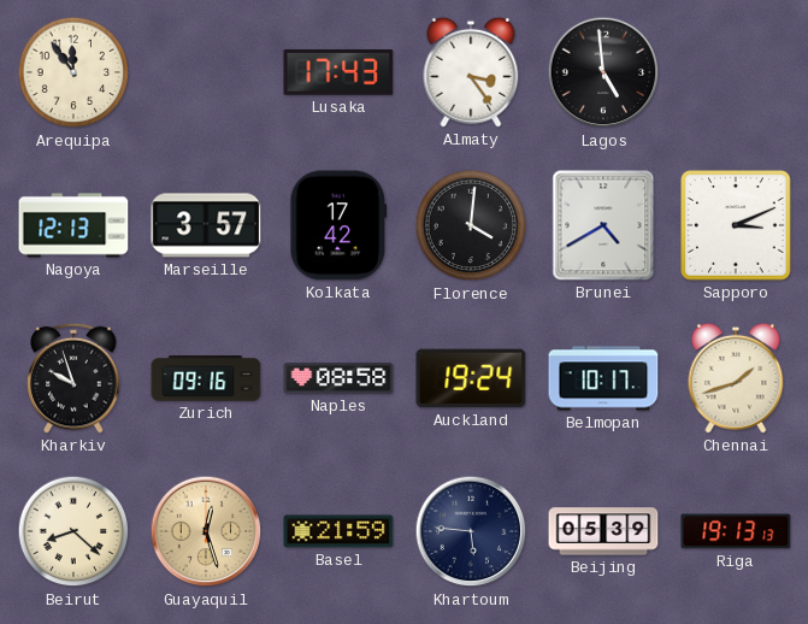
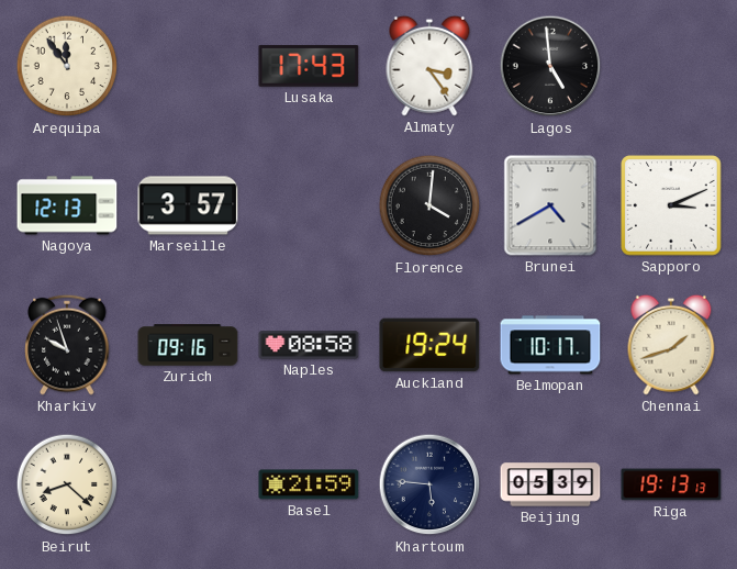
Kolkata: 17:42 -> none
Guayaquil: 12:27 -> none
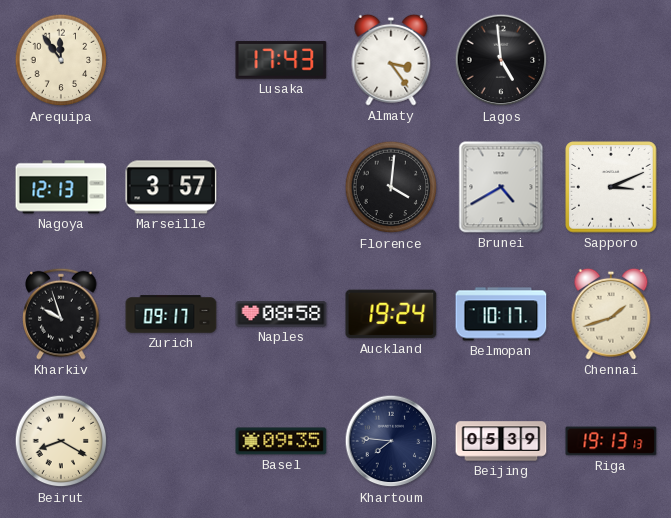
Zurich: 09:16 -> 09:17
Beirut: 8:22 -> 8:20
Basel: 21:59 -> 09:35
Khartoum: 5:46 -> 7:46
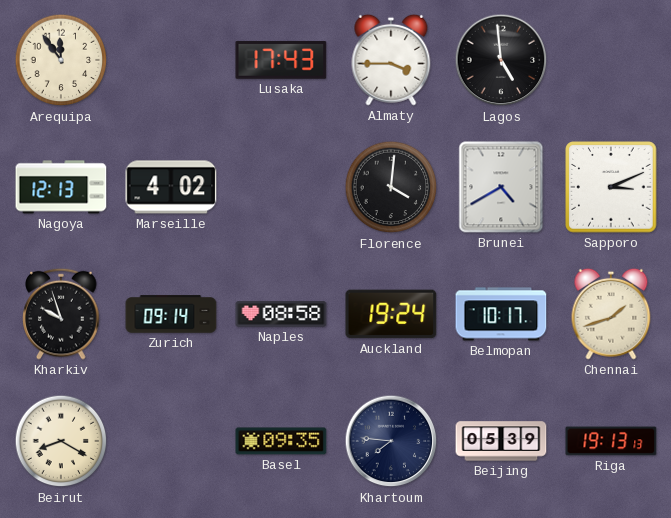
Almaty: 3:24 -> 3:45
Marseille: 3:57 -> 4:02
Zurich: 09:17 -> 09:14
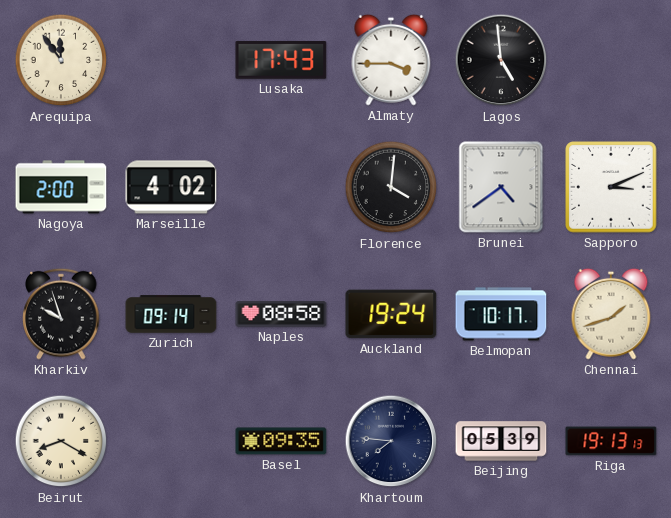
Nagoya: 12:13 -> 2:00
Brunei: 4:40 -> 4:39
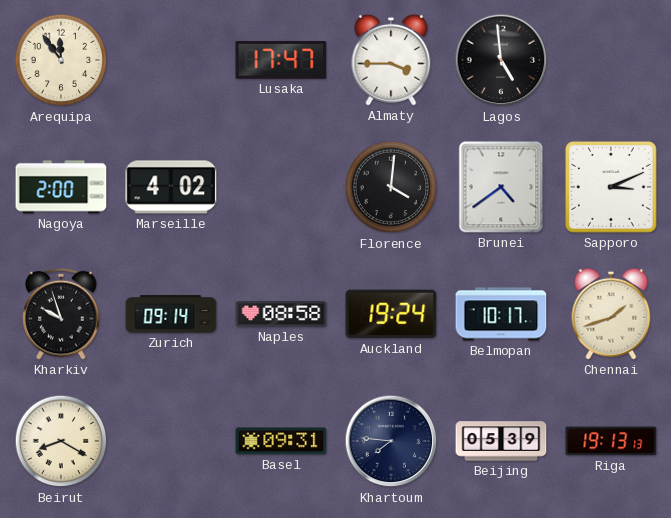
Lusaka: 17:43 -> 17:47
Basel: 09:35 -> 09:31
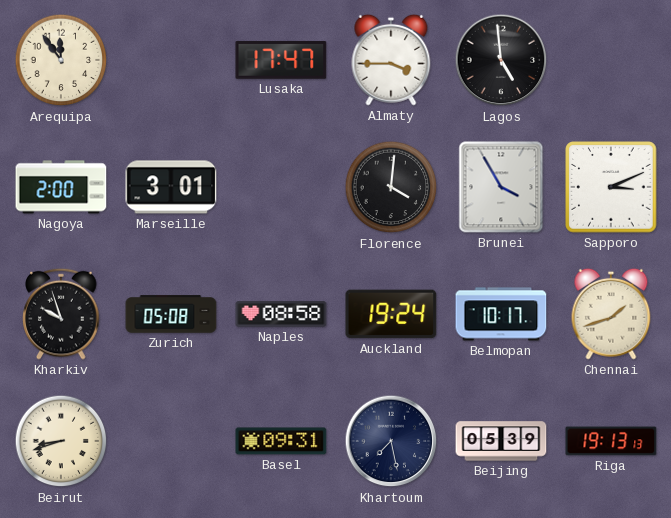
Marseille: 4:02 -> 3:01
Brunei: 4:39 -> 3:55
Zurich: 09:14 -> 05:08
Beirut: 8:20 -> 8:42
Khartoum: 7:46 -> 7:28
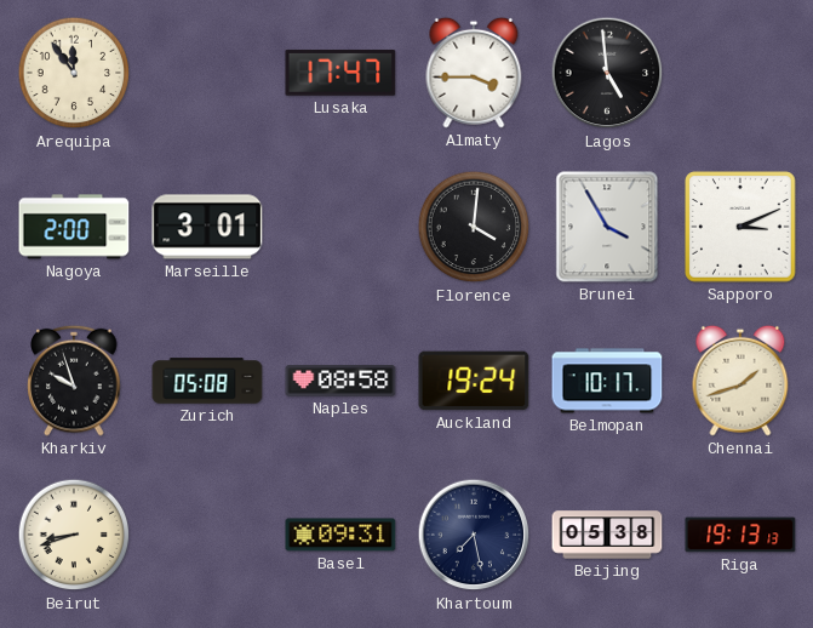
Beijing: 05:39 -> 05:38
